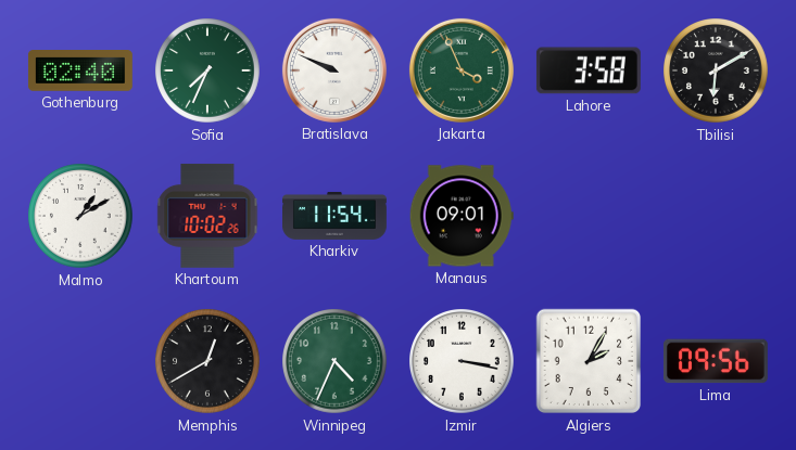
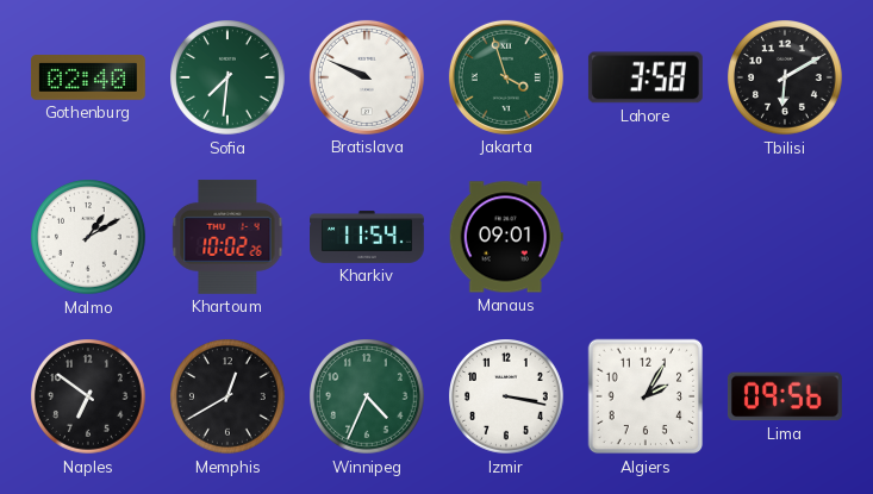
Sofia: 7:34 -> 7:31
Jakarta: 3:56 -> 3:57
Naples: none -> 6:51
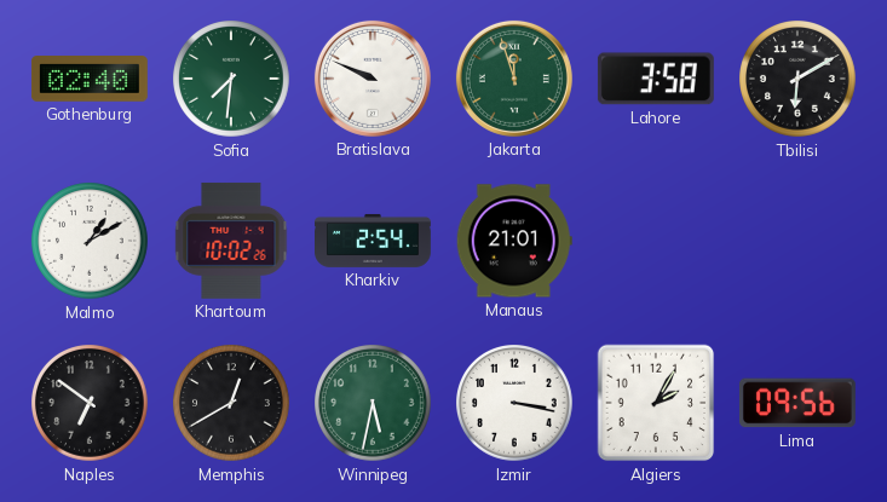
Jakarta: 3:57 -> 11:57
Kharkiv: 11:54 -> 2:54
Manaus: 09:01 -> 21:01
Winnipeg: 4:34 -> 5:32
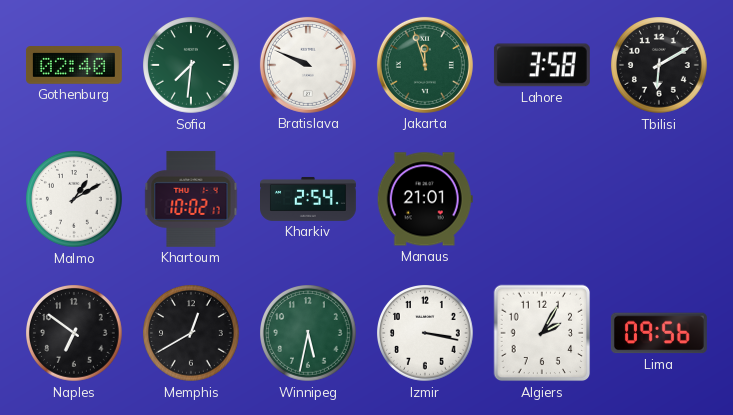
Khartoum: 10:02:26 -> 10:02:17
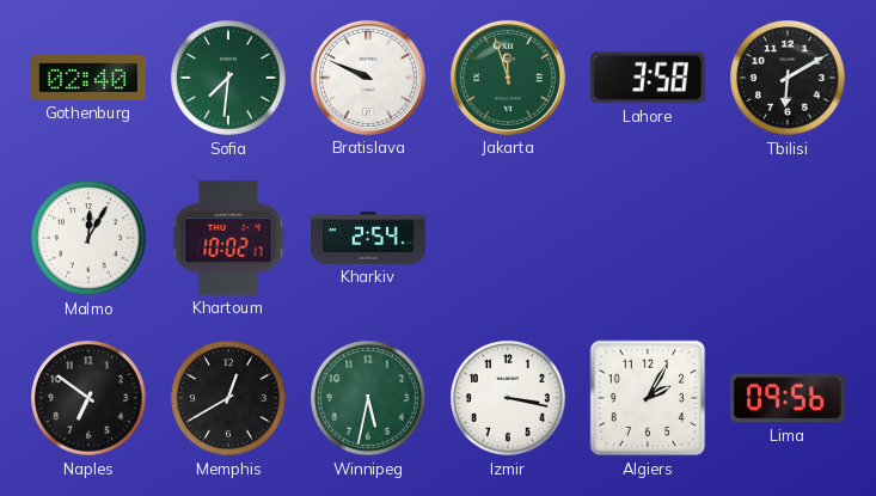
Malmo: 1:10 -> 12:05
Manaus: 21:01 -> none
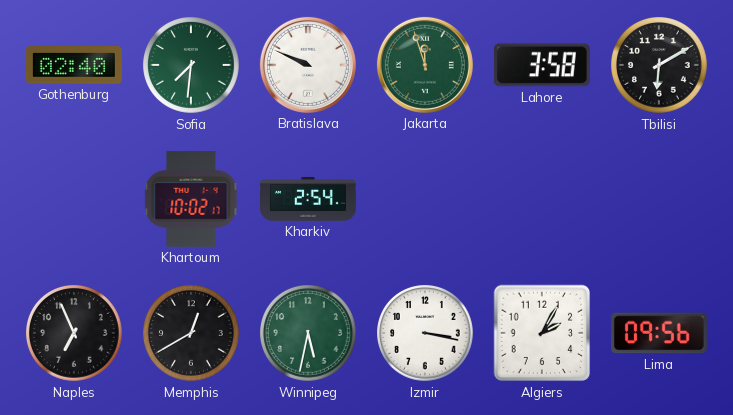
Malmo: 12:05 -> none
Naples: 6:51 -> 6:56
